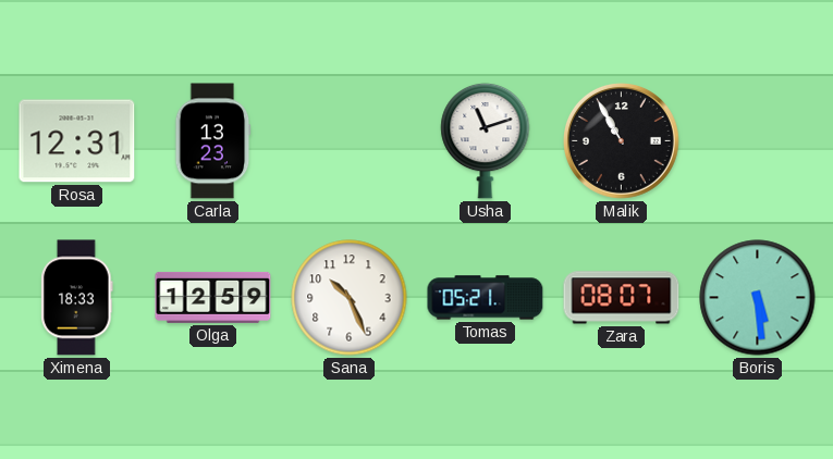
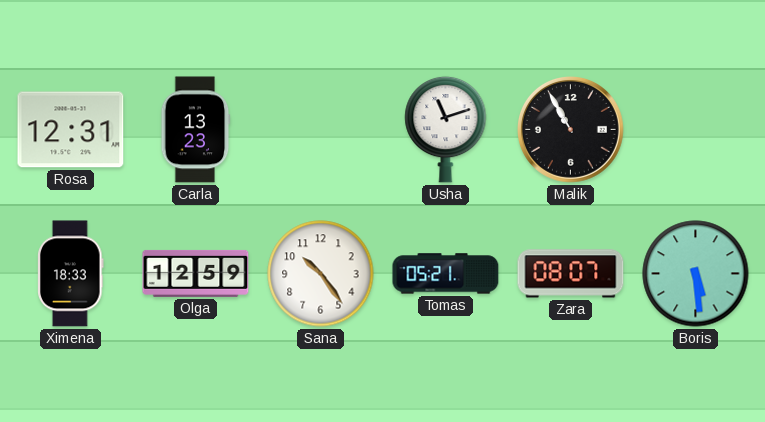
Sana: 10:26 -> 10:24
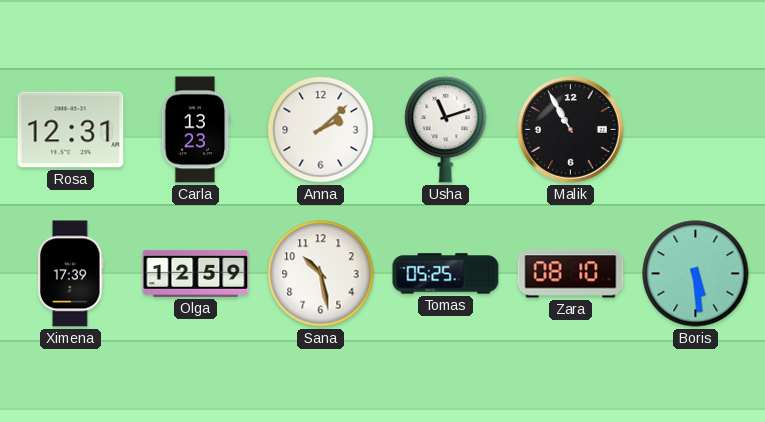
Anna: none -> 2:08
Ximena: 18:33 -> 17:39
Sana: 10:24 -> 10:28
Tomas: 05:21 -> 05:25
Zara: 08:07 -> 08:10
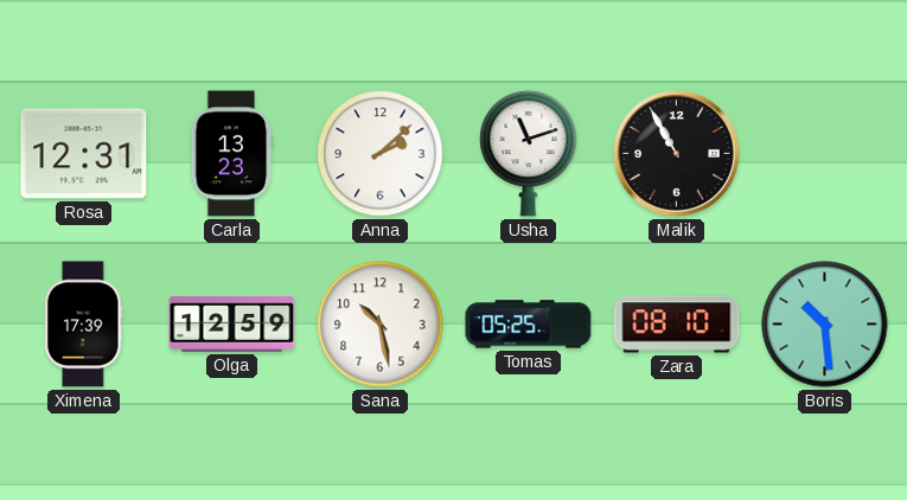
Boris: 5:29 -> 10:29
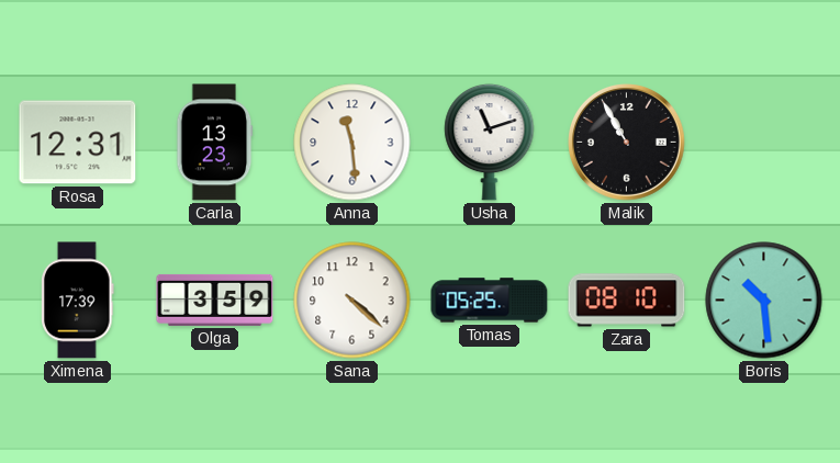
Anna: 2:08 -> 11:29
Olga: 12:59 -> 3:59
Sana: 10:28 -> 4:22
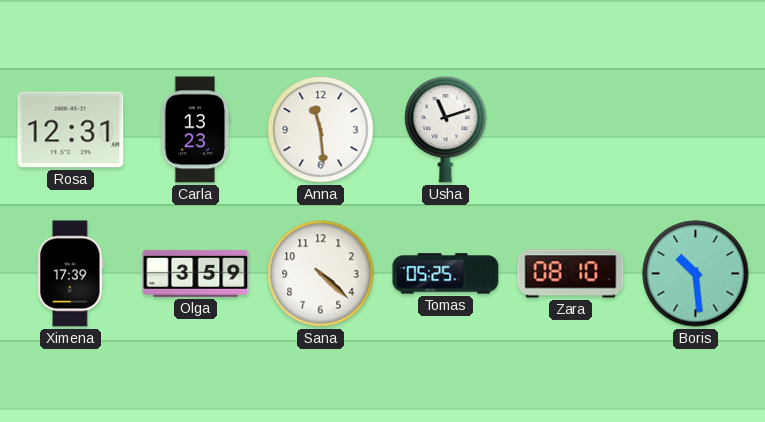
Malik: 10:55 -> none
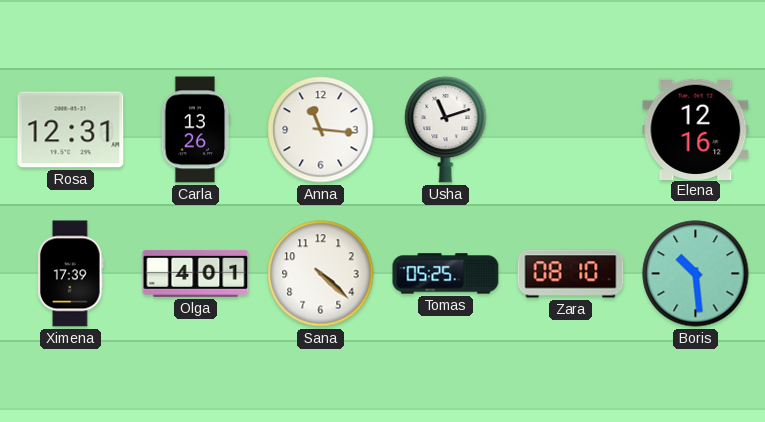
Carla: 13:23 -> 13:26
Anna: 11:29 -> 11:16
Elena: none -> 12:16
Olga: 3:59 -> 4:01
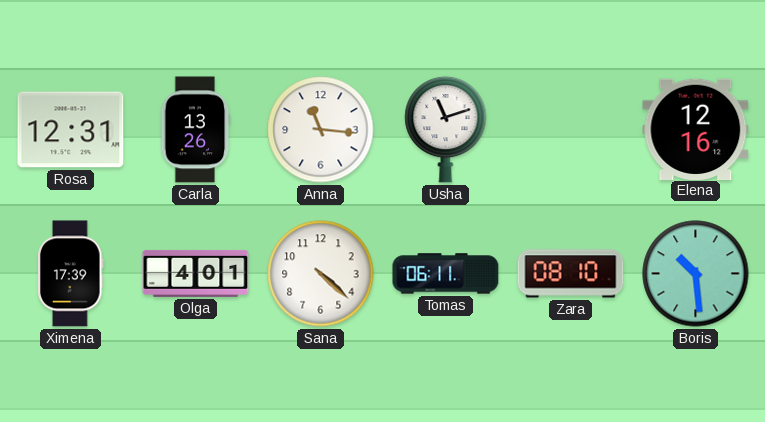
Tomas: 05:25 -> 06:11
